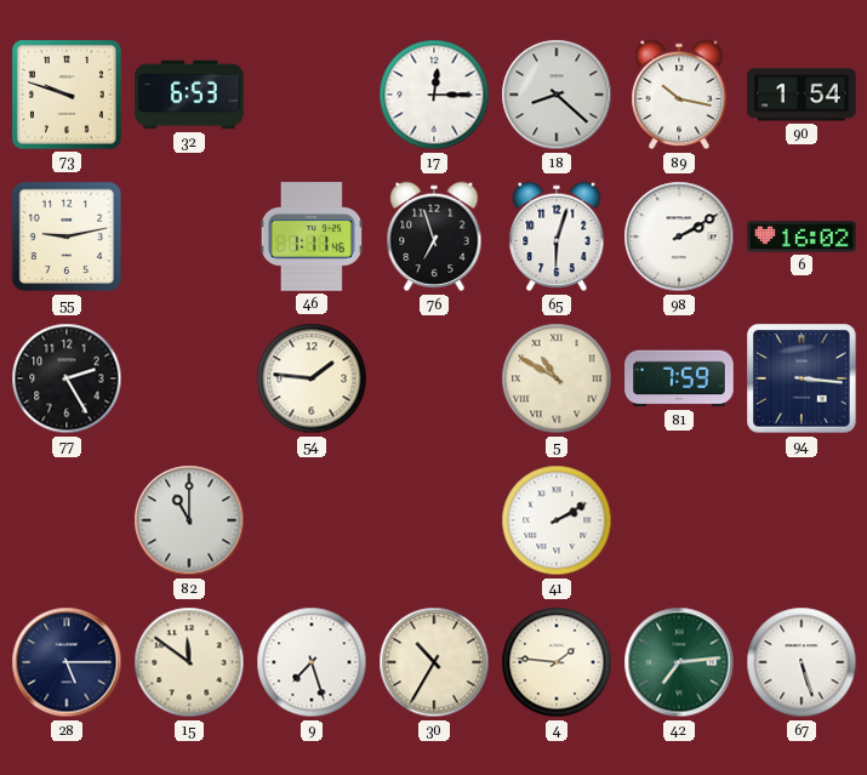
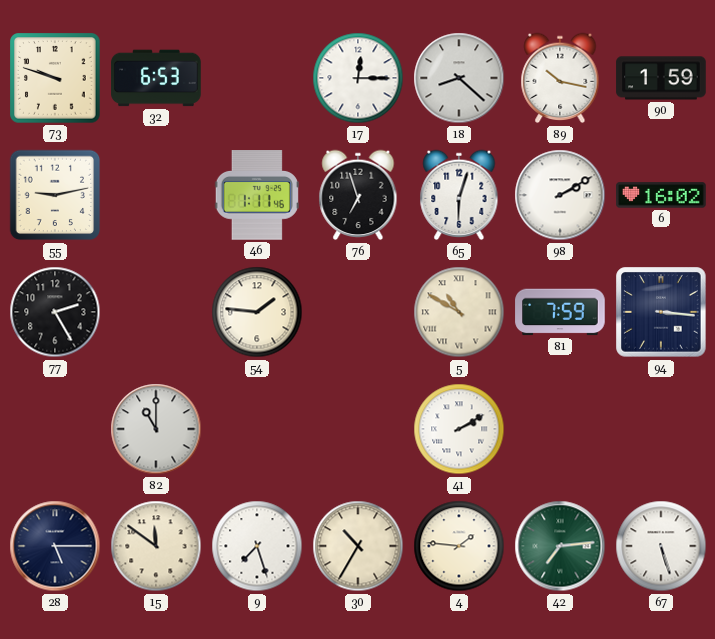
90: 1:54 -> 1:59
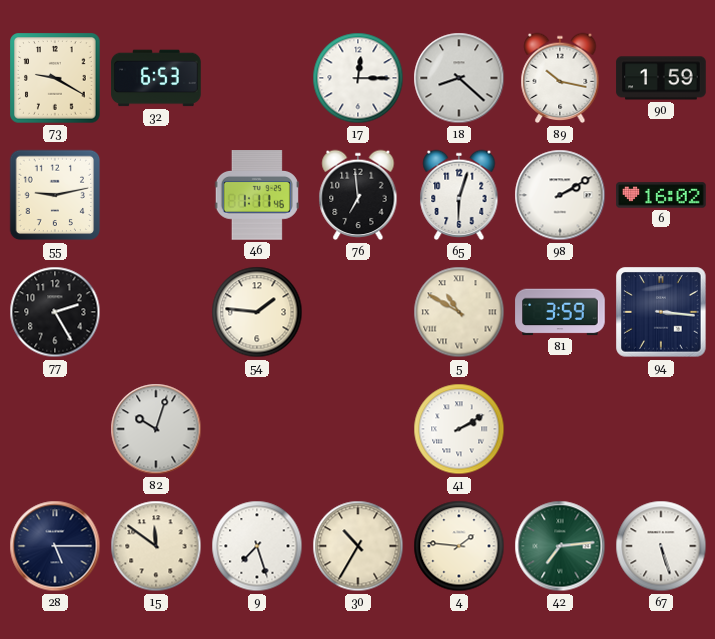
73: 9:48 -> 9:20
76: 6:57 -> 6:59
81: 7:59 -> 3:59
82: 11:00 -> 10:03
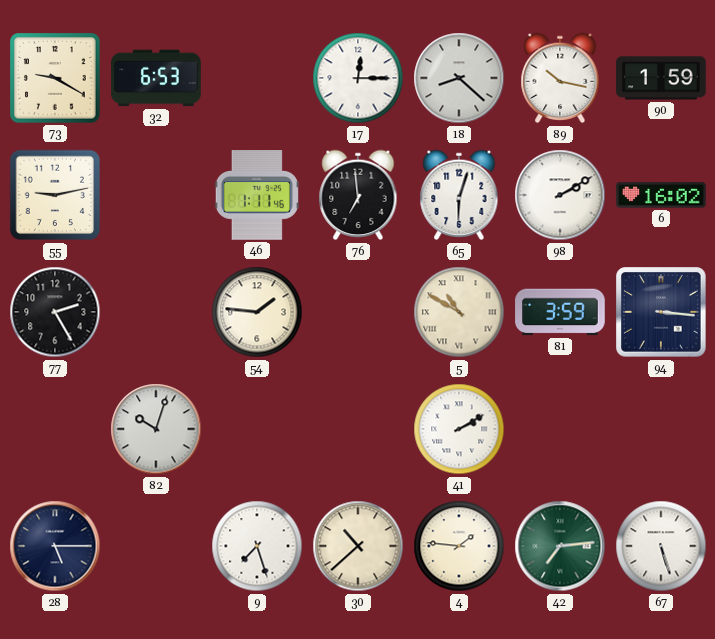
15: 11:51 -> none
30: 10:35 -> 10:38
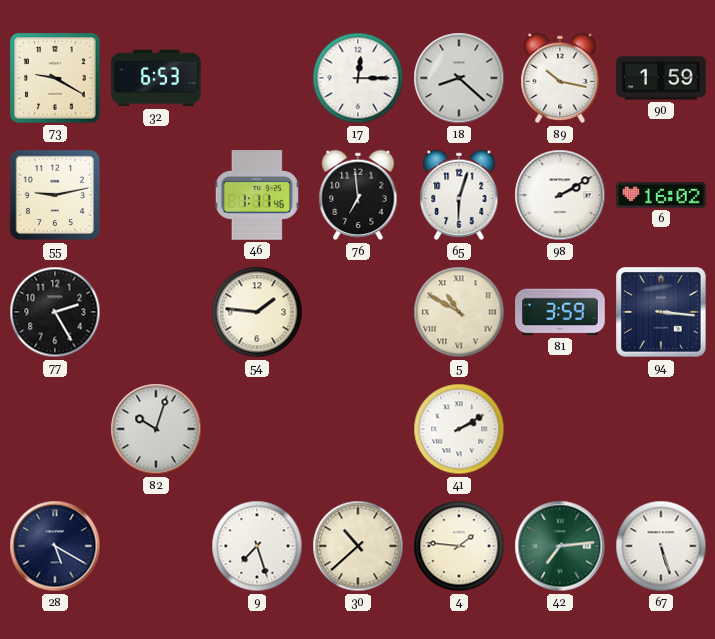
28: 5:15 -> 5:20
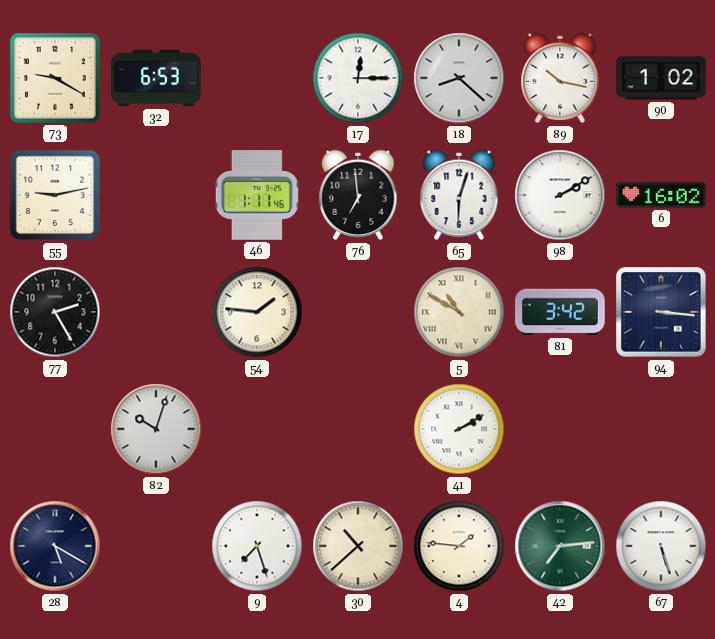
90: 1:59 -> 1:02
81: 3:59 -> 3:42
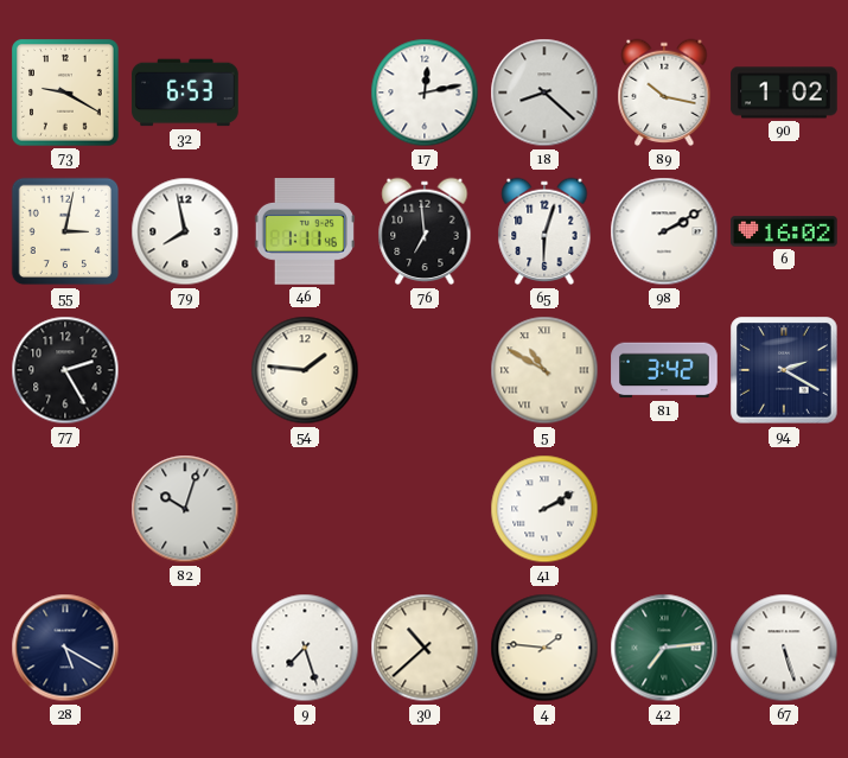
17: 12:15 -> 12:13
55: 9:13 -> 3:02
79: none -> 7:58
94: 3:16 -> 2:20
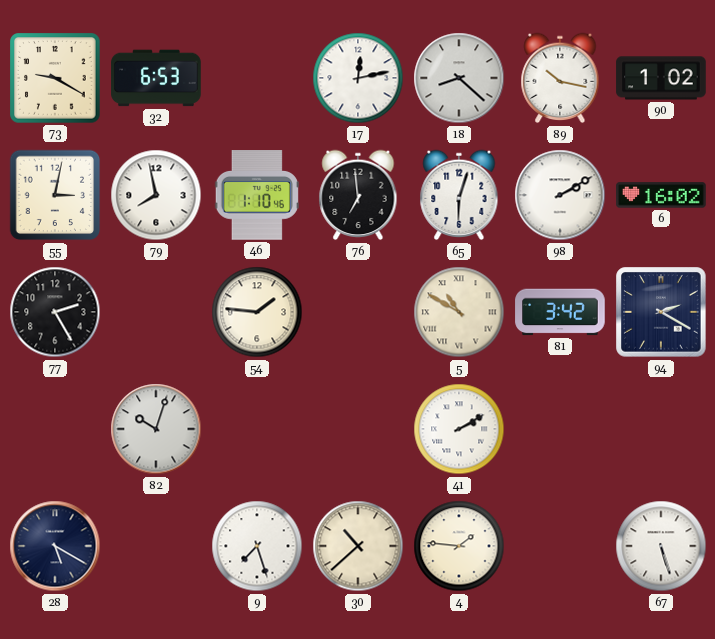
46: 1:11 -> 1:10
42: 7:14 -> none
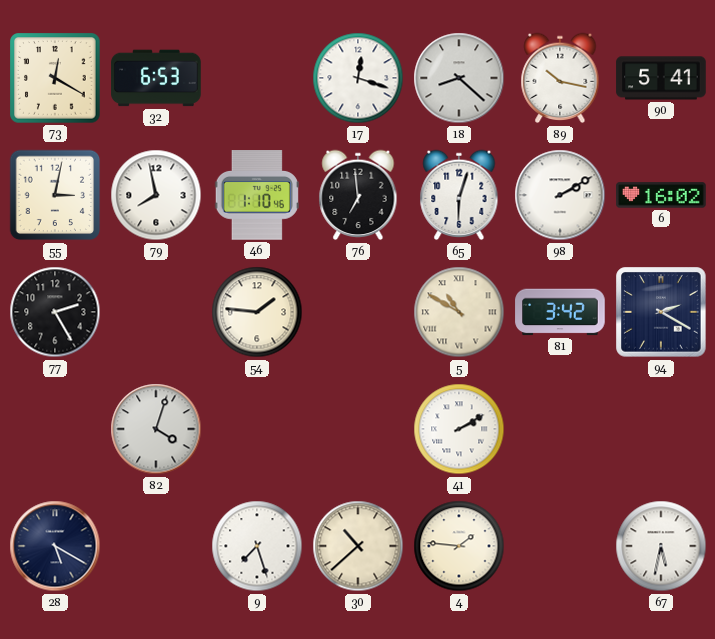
73: 9:20 -> 12:20
17: 12:13 -> 12:18
90: 1:02 -> 5:41
82: 10:03 -> 4:03
67: 5:27 -> 5:32
